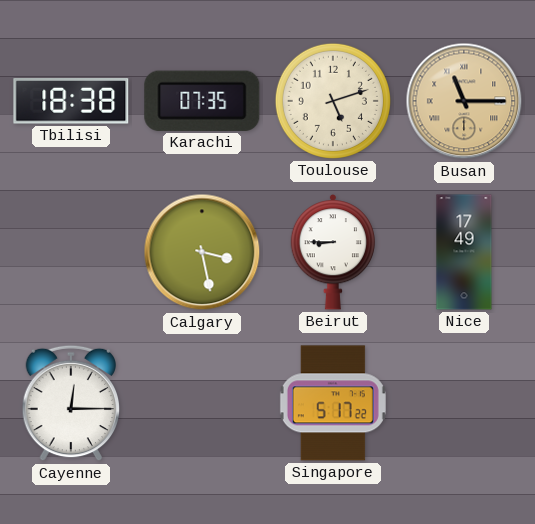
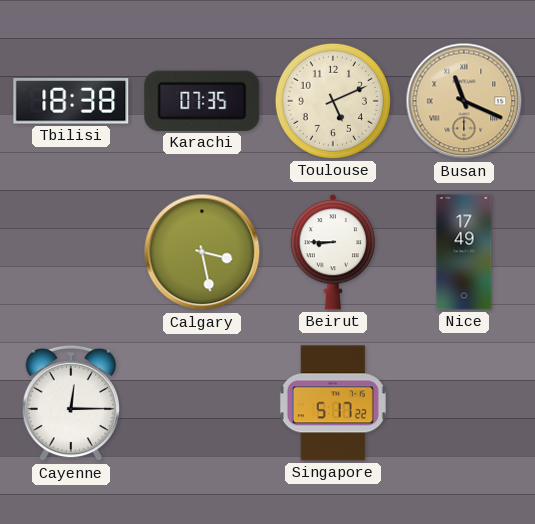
Toulouse: 5:12 -> 5:11
Busan: 11:15 -> 11:19
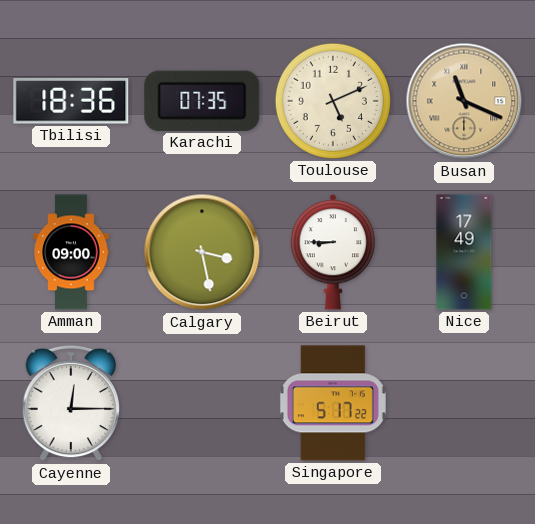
Tbilisi: 18:38 -> 18:36
Amman: none -> 09:00
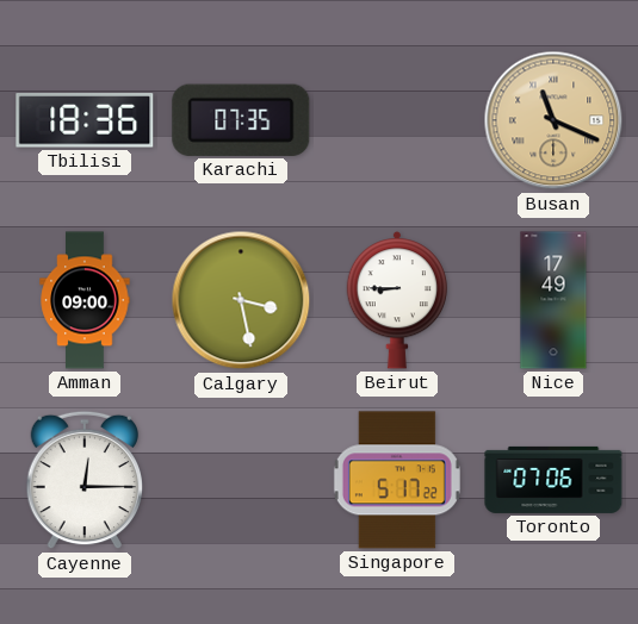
Toulouse: 5:11 -> none
Toronto: none -> 07:06
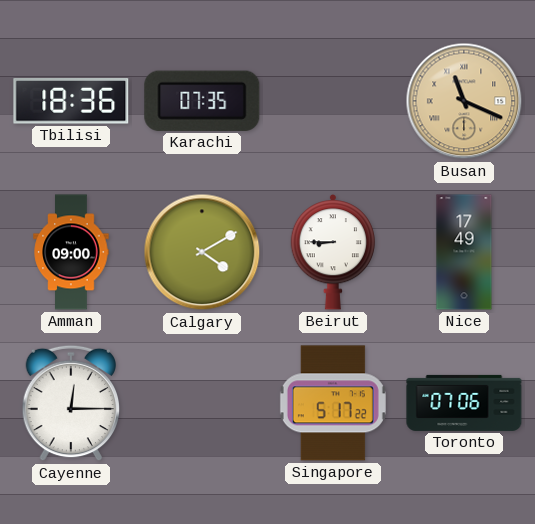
Calgary: 3:28 -> 4:10
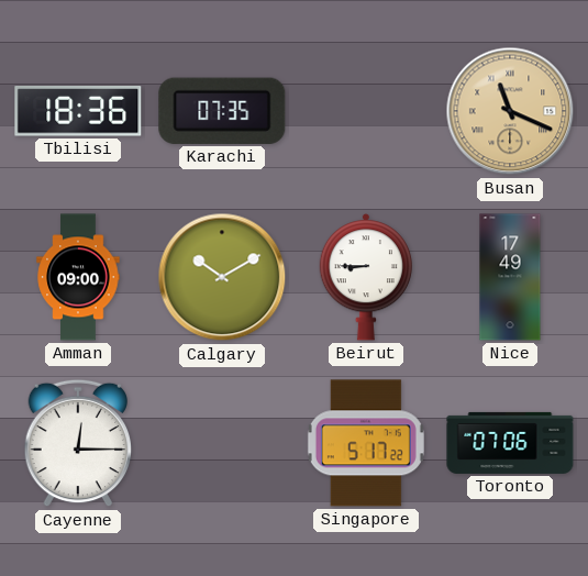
Calgary: 4:10 -> 10:10
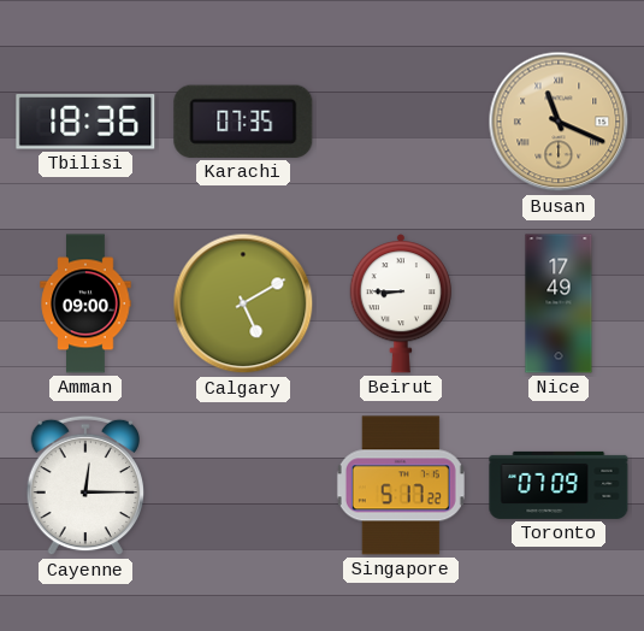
Calgary: 10:10 -> 5:10
Toronto: 07:06 -> 07:09
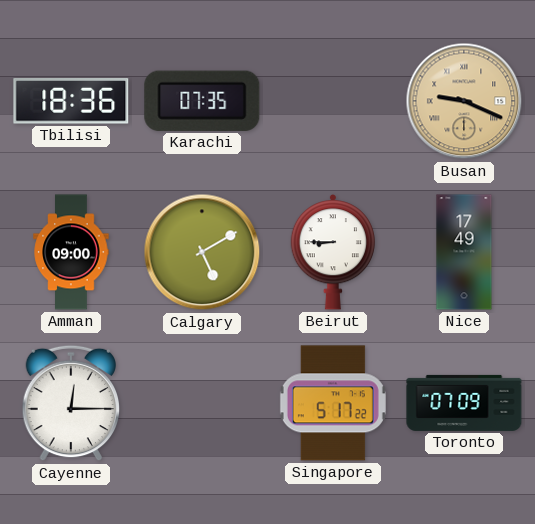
Busan: 11:19 -> 9:19
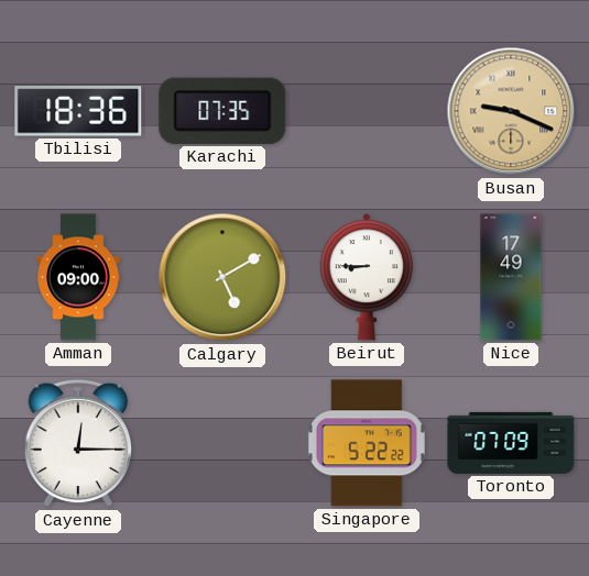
Singapore: 5:17 -> 5:22
